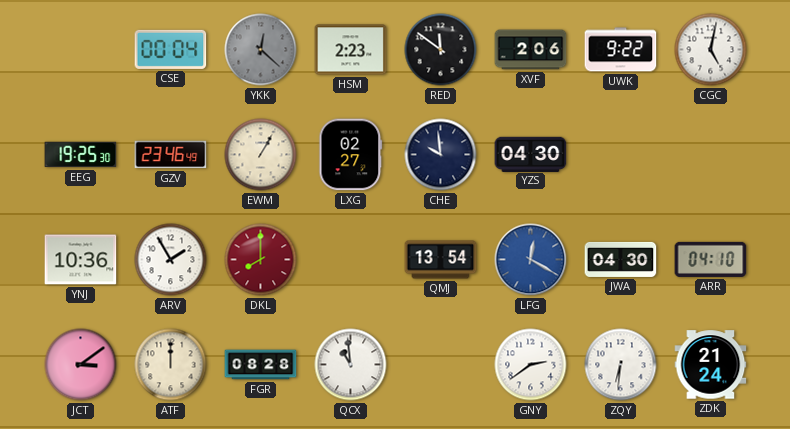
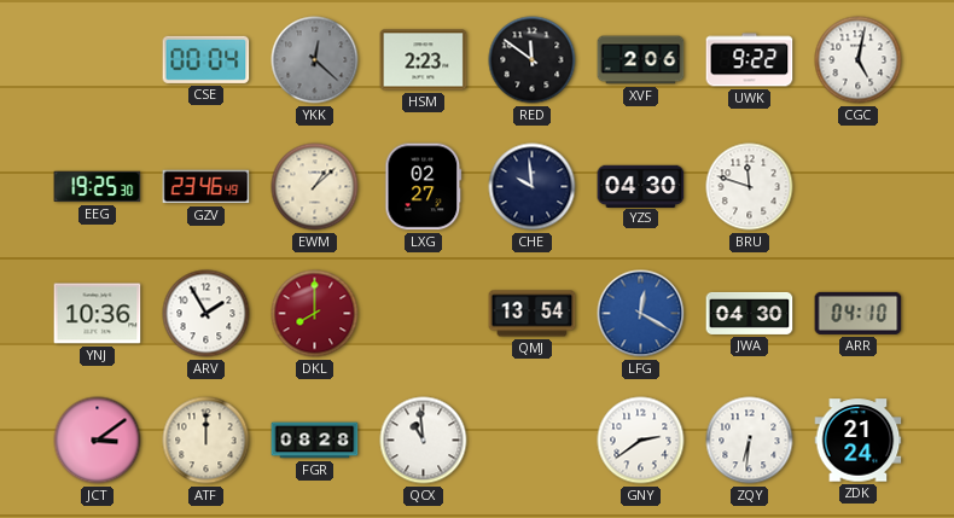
EWM: 1:05 -> 1:08
BRU: none -> 11:48
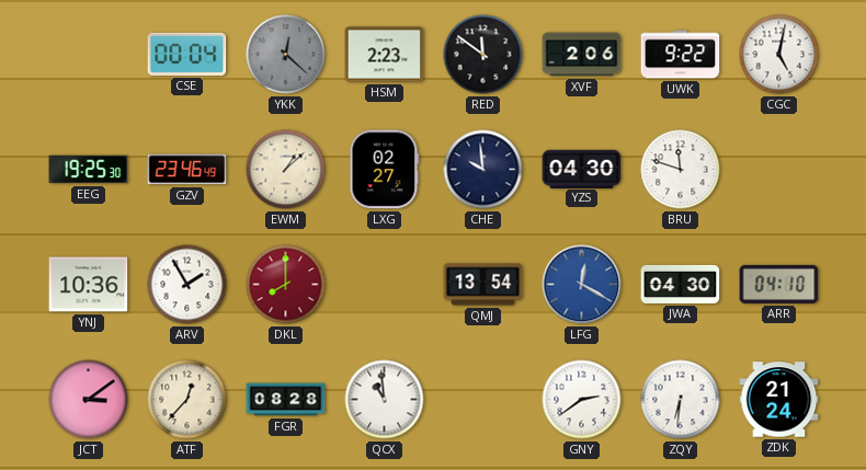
ATF: 12:00 -> 12:37
